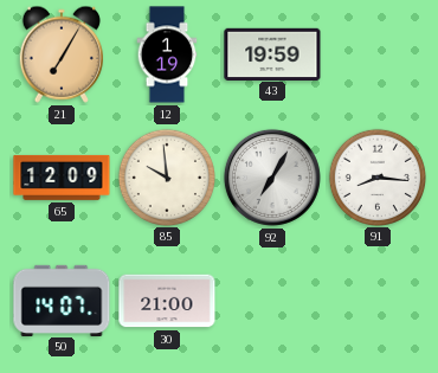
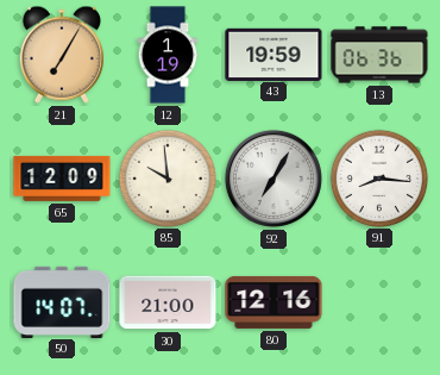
13: none -> 06:36
80: none -> 12:16
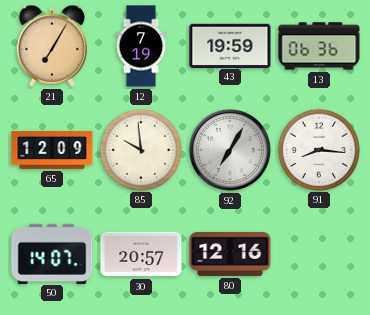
12: 1:19 -> 7:19
30: 21:00 -> 20:57
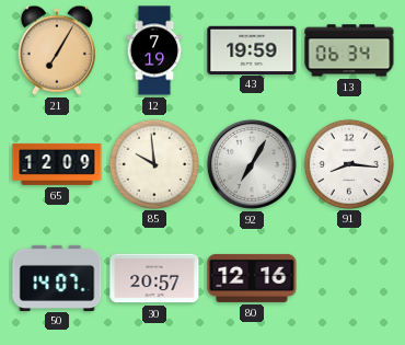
13: 06:36 -> 06:34
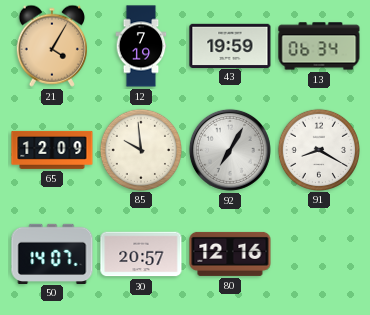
21: 7:05 -> 4:05
91: 8:16 -> 8:20
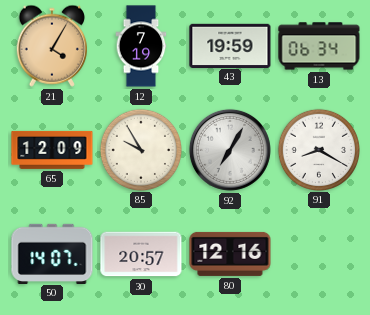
85: 9:59 -> 9:55
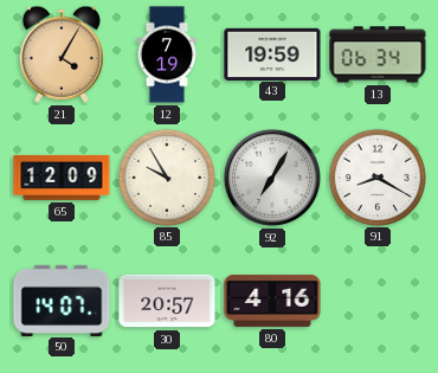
80: 12:16 -> 4:16
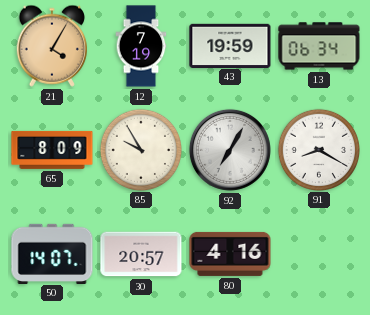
65: 12:09 -> 8:09
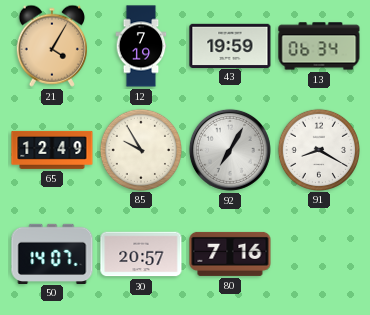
65: 8:09 -> 12:49
80: 4:16 -> 7:16
